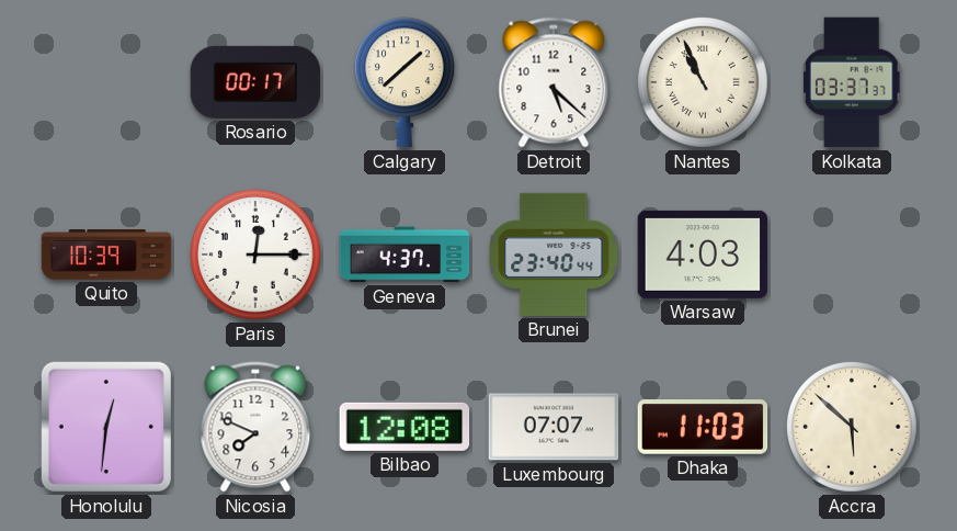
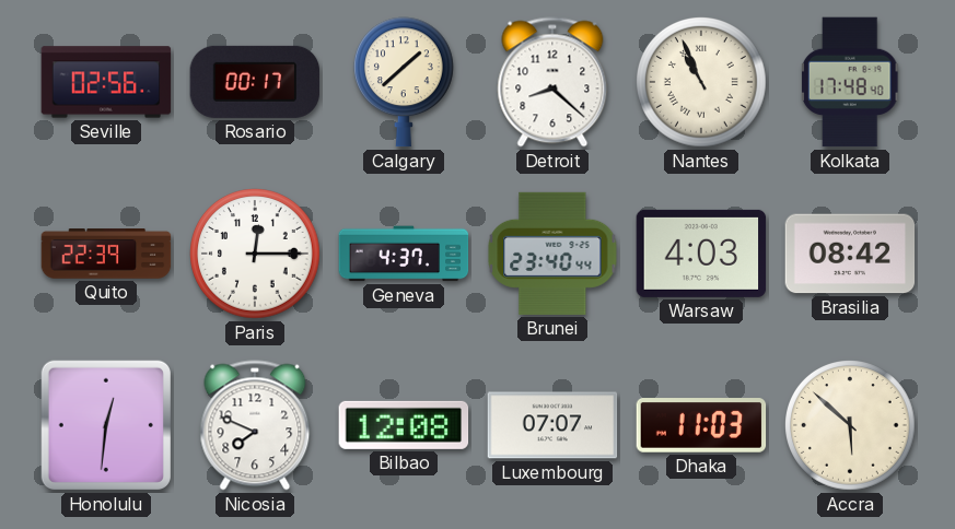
Seville: none -> 02:56
Detroit: 5:22 -> 8:22
Kolkata: 03:37 -> 17:48
Quito: 10:39 -> 22:39
Brasilia: none -> 08:42
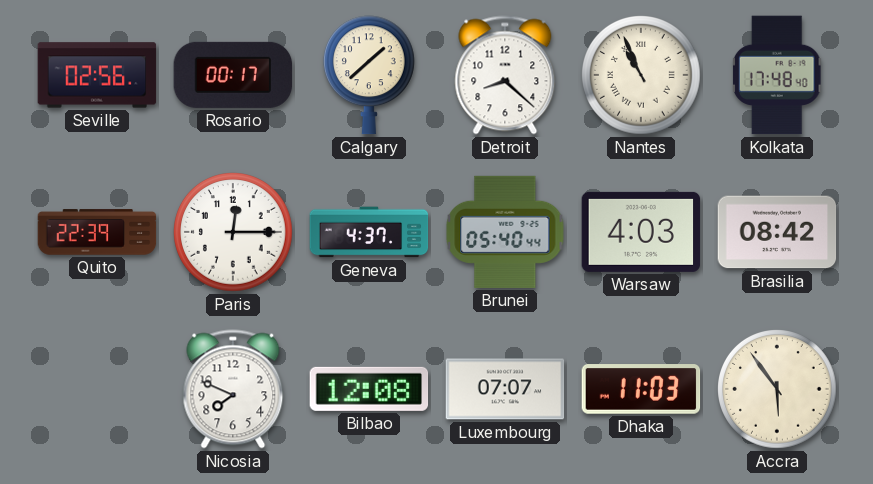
Brunei: 23:40 -> 05:40
Honolulu: 12:31 -> none
Accra: 5:52 -> 5:54
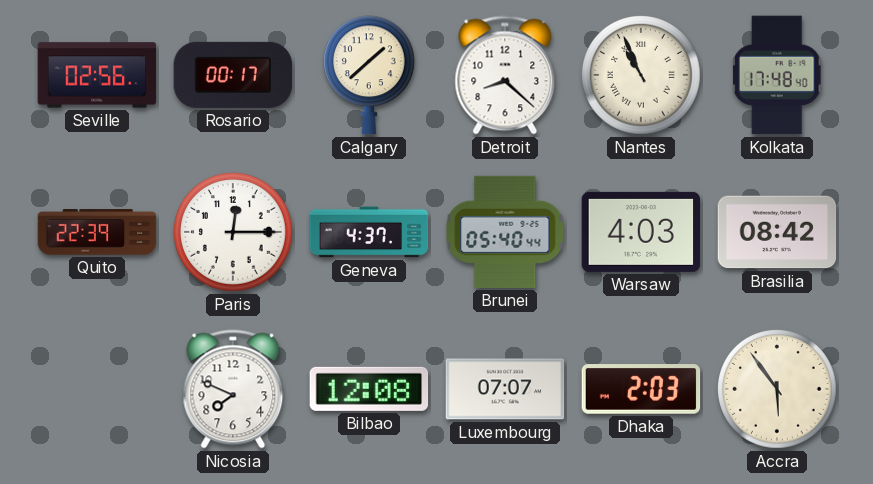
Dhaka: 11:03 -> 2:03
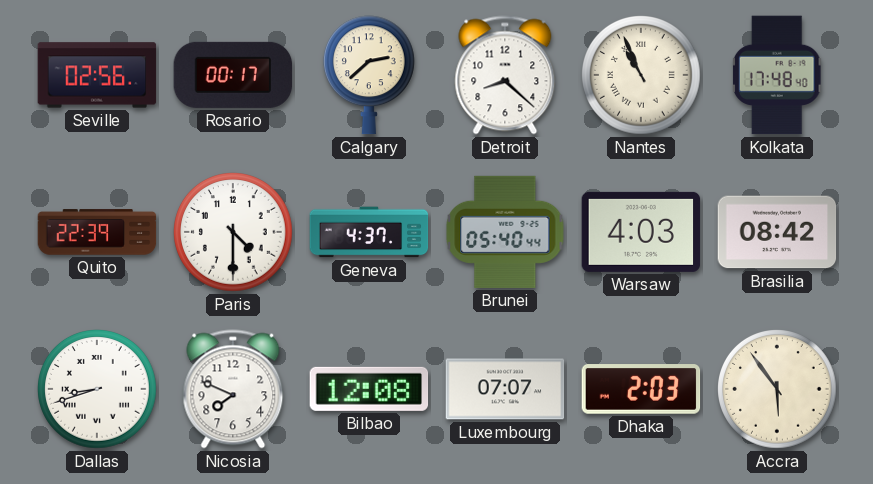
Calgary: 1:38 -> 2:38
Paris: 12:15 -> 4:30
Dallas: none -> 8:42
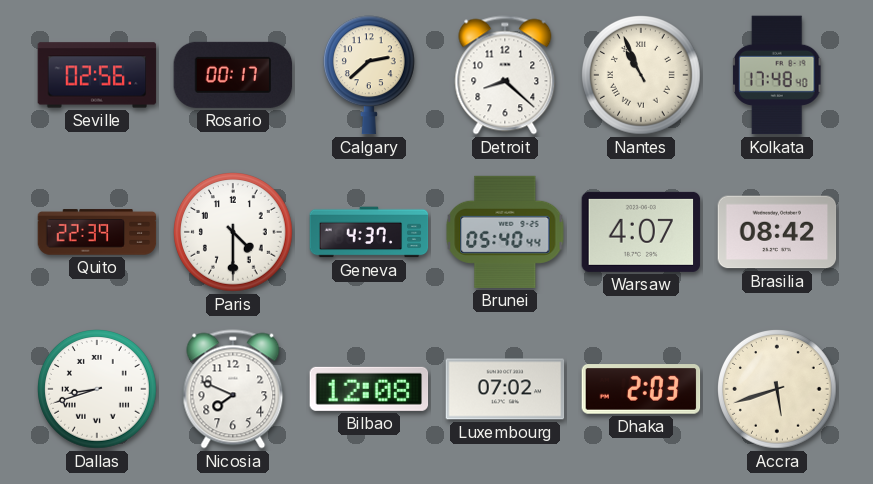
Warsaw: 4:03 -> 4:07
Luxembourg: 07:07 -> 07:02
Accra: 5:54 -> 5:42
